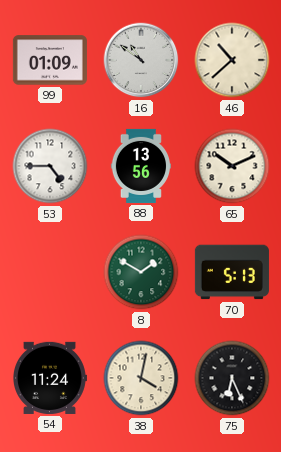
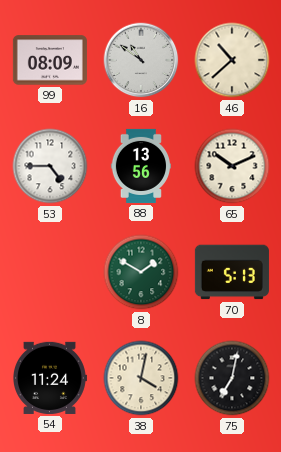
99: 01:09 -> 08:09
75: 6:26 -> 7:02
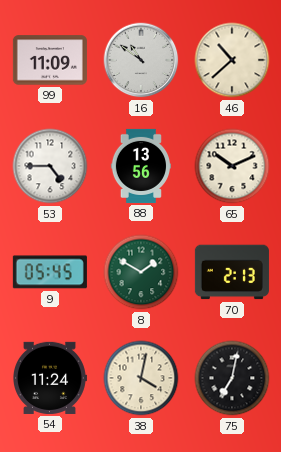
99: 08:09 -> 11:09
9: none -> 05:45
70: 5:13 -> 2:13
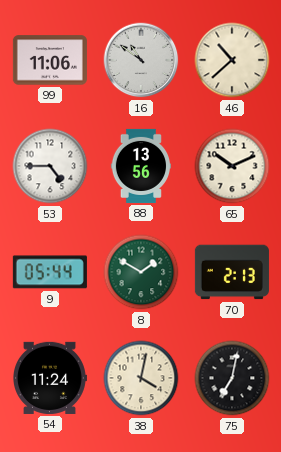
99: 11:09 -> 11:06
9: 05:45 -> 05:44
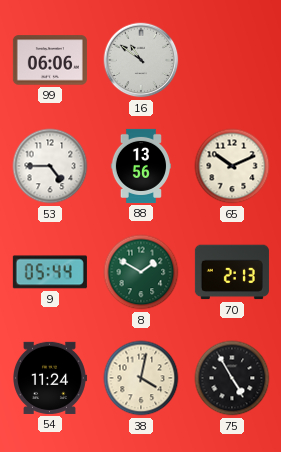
99: 11:06 -> 06:06
46: 10:38 -> none
75: 7:02 -> 4:55
